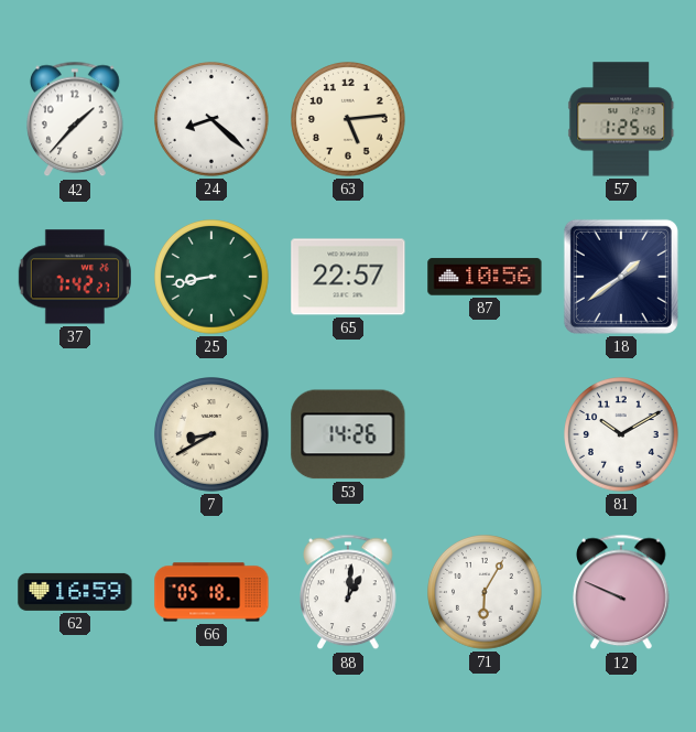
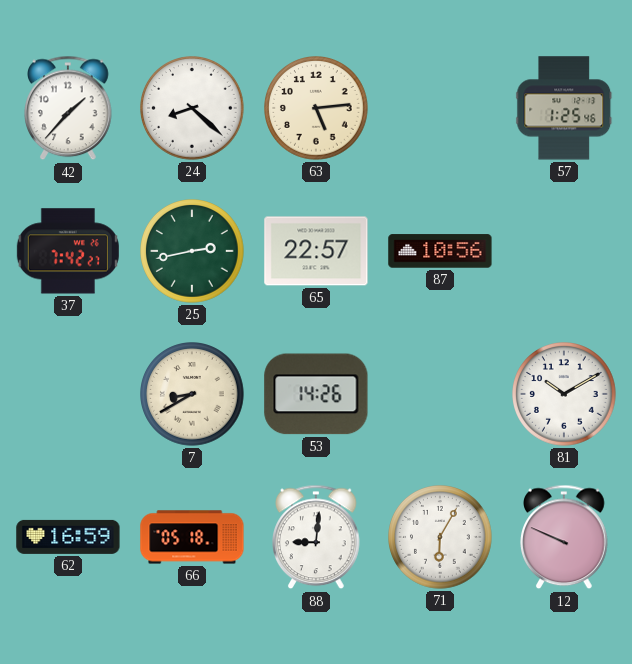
25: 8:43 -> 2:43
18: 1:39 -> none
88: 1:01 -> 9:01
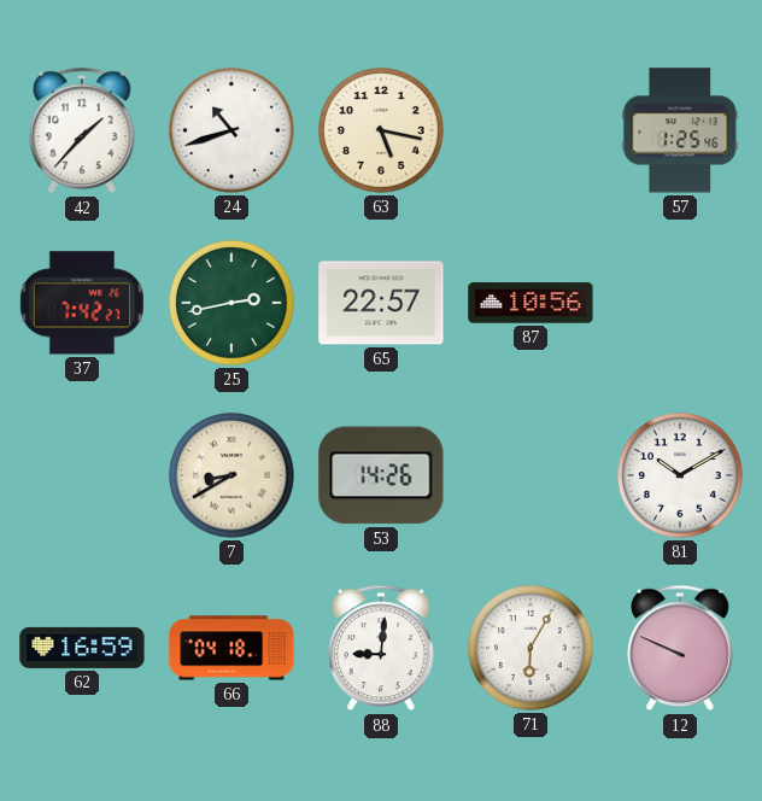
24: 8:22 -> 10:42
63: 5:14 -> 5:17
66: 05:18 -> 04:18
